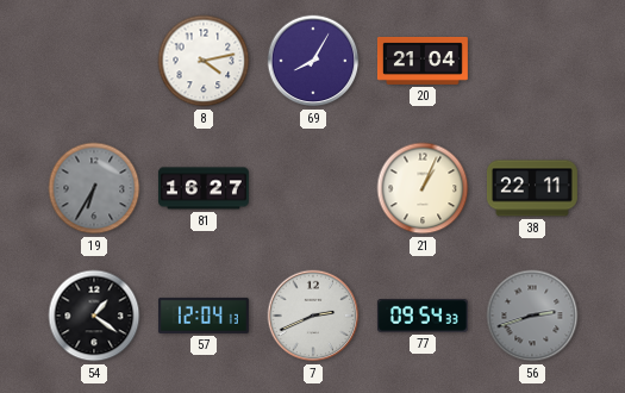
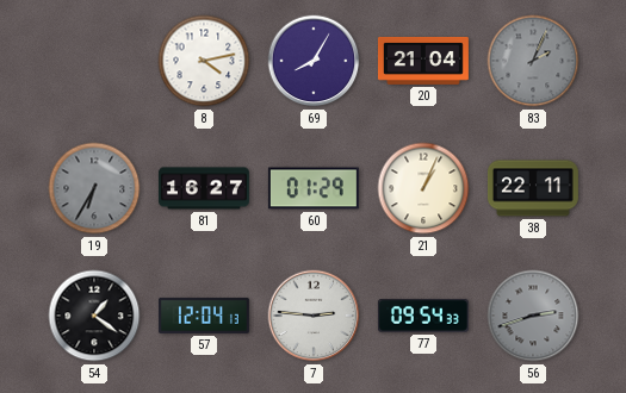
83: none -> 2:04
60: none -> 01:29
7: 2:41 -> 2:46
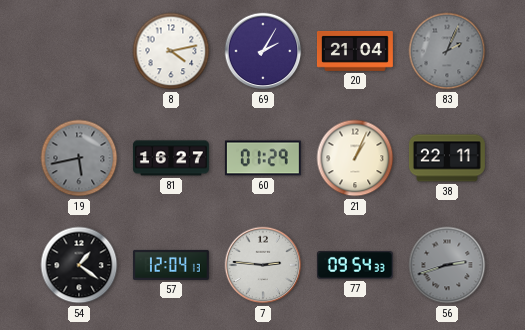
69: 8:05 -> 2:05
19: 6:35 -> 5:43
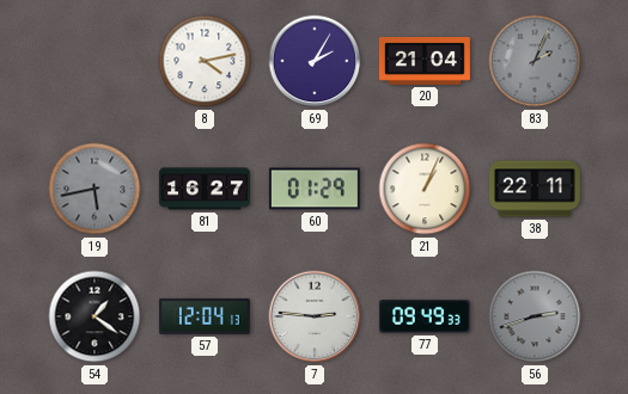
77: 09:54 -> 09:49
